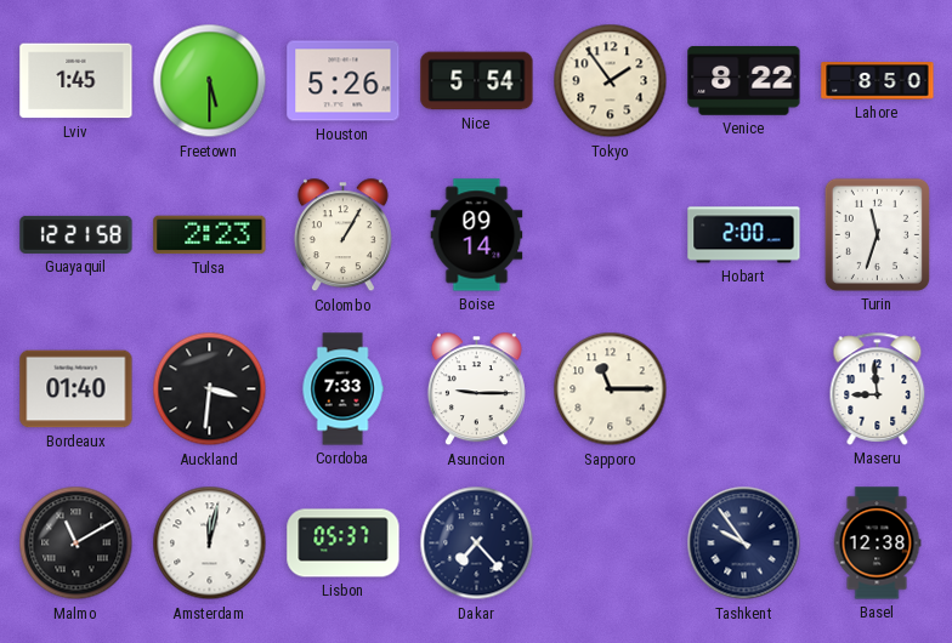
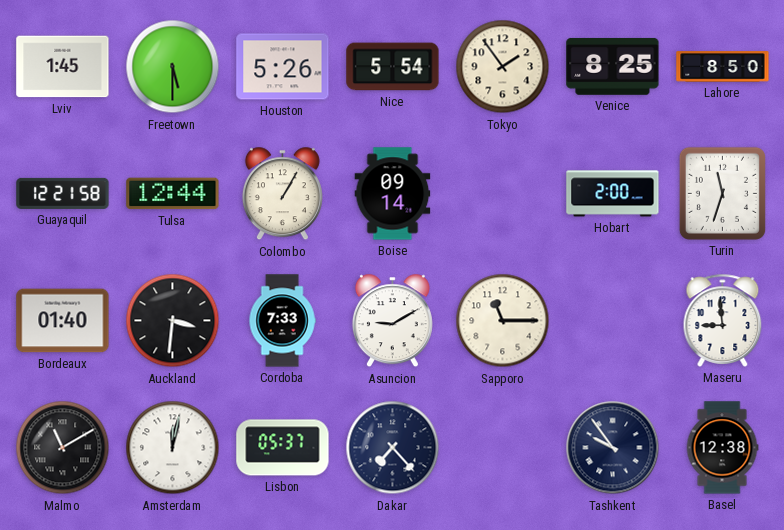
Venice: 8:22 -> 8:25
Tulsa: 2:23 -> 12:44
Asuncion: 9:15 -> 9:10
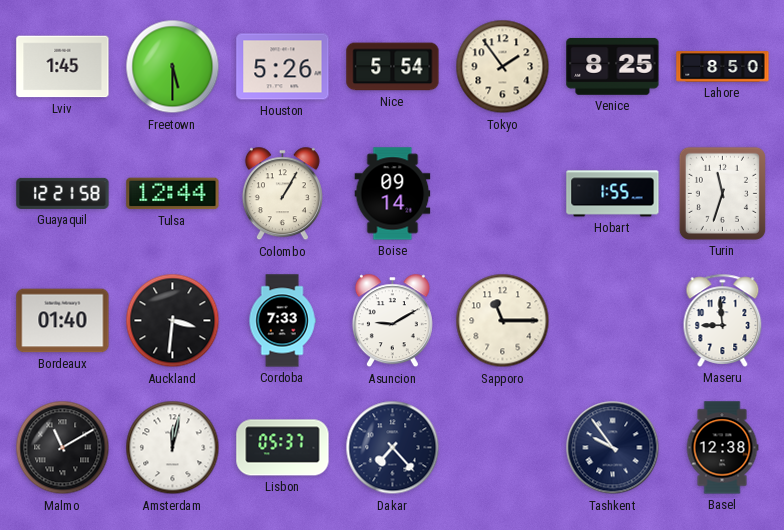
Hobart: 2:00 -> 1:55
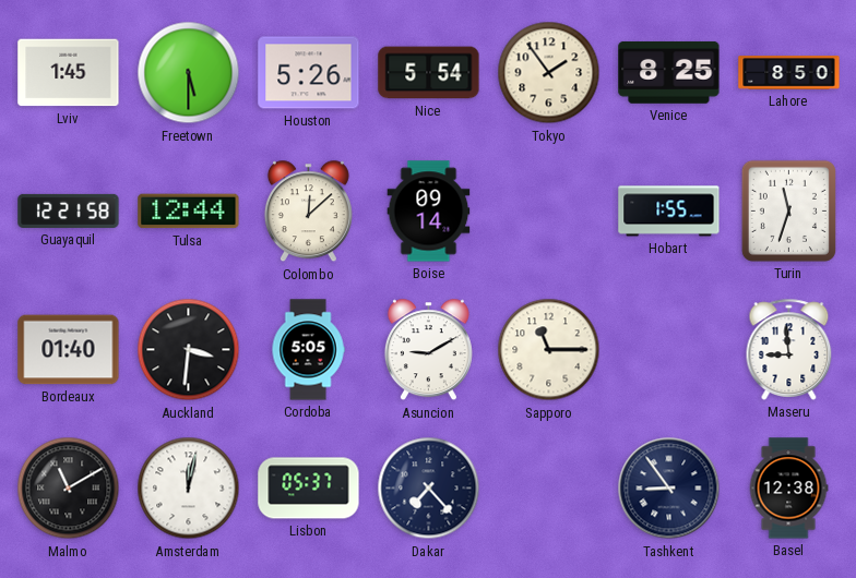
Colombo: 1:05 -> 12:08
Cordoba: 7:33 -> 5:05
Tashkent: 9:54 -> 8:54
